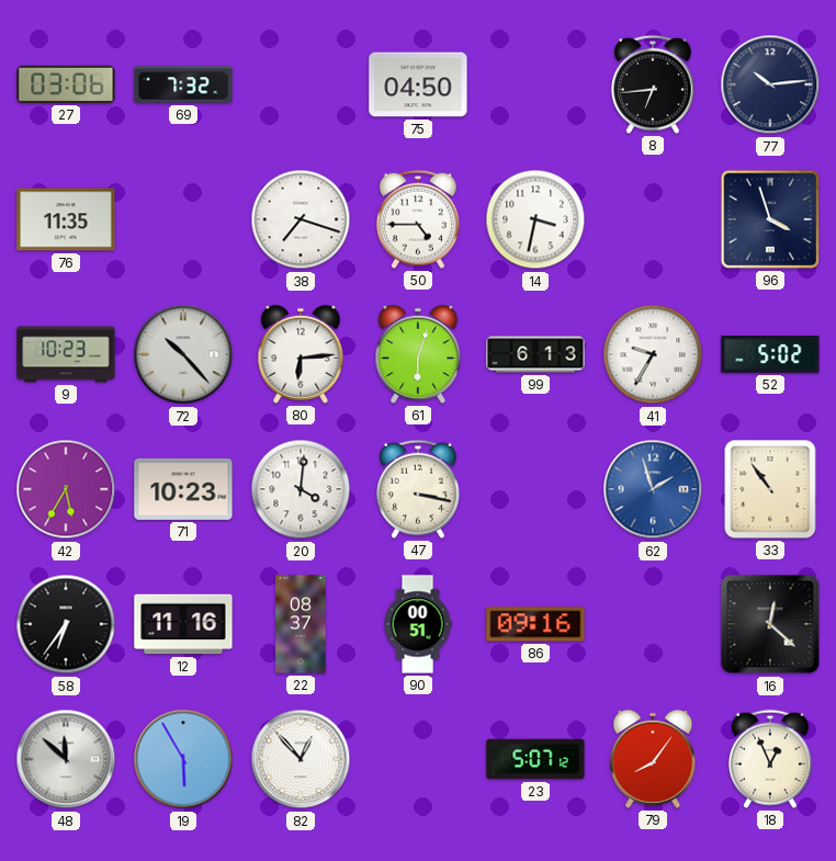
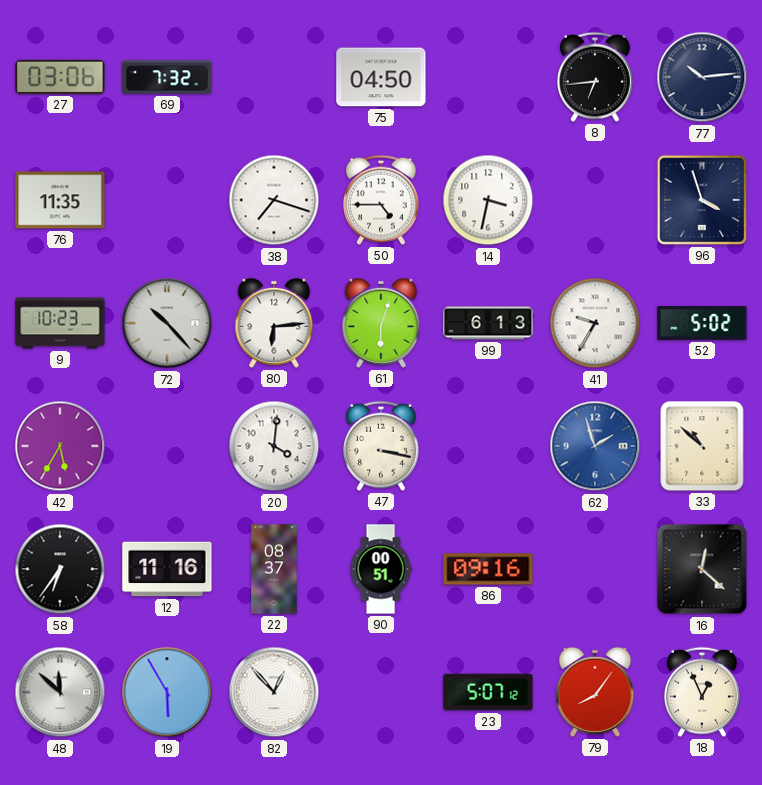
71: 10:23 -> none
33: 10:54 -> 10:52
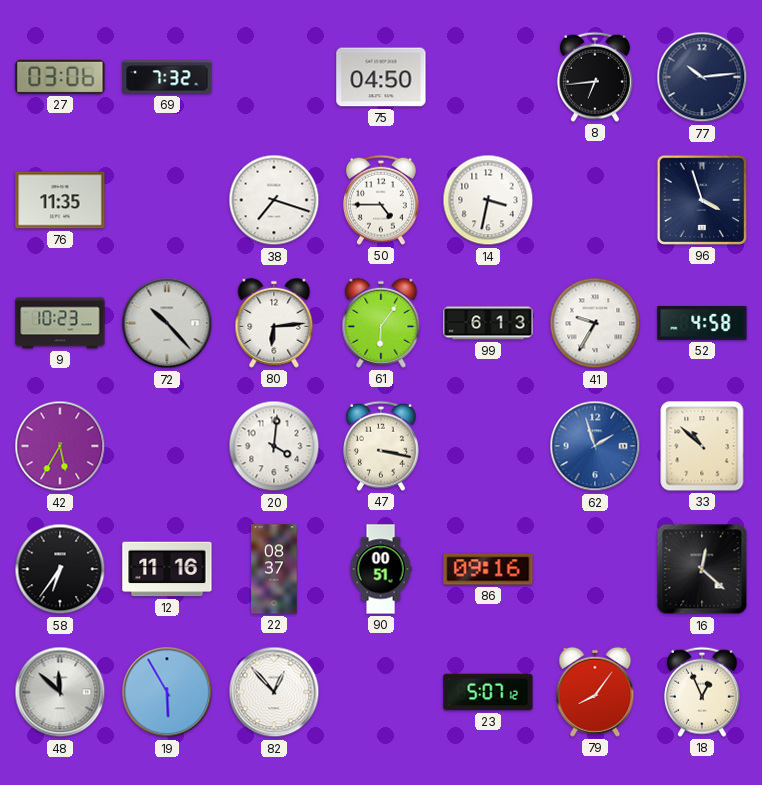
61: 6:03 -> 6:06
52: 5:02 -> 4:58
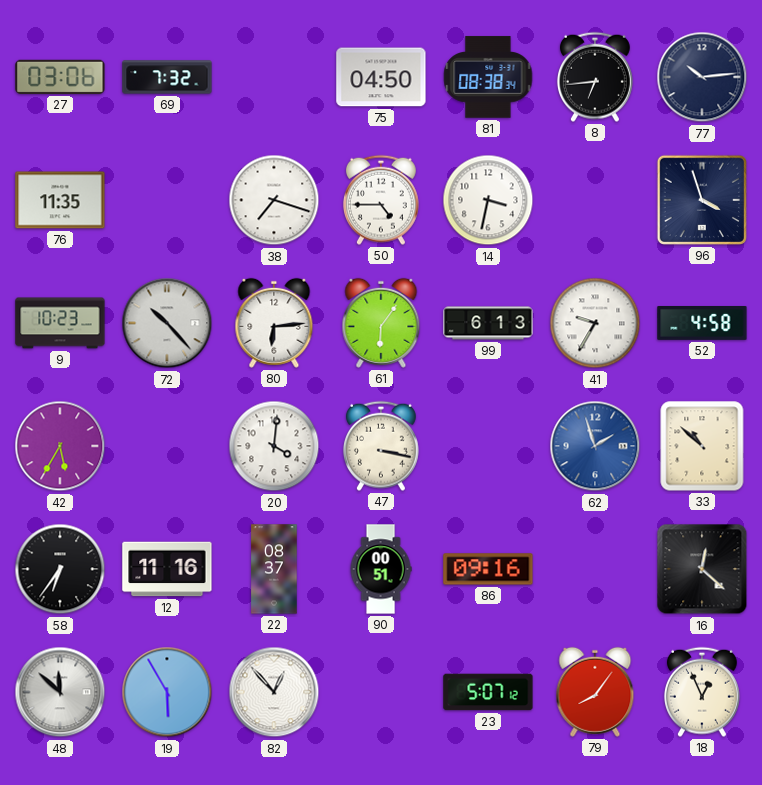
81: none -> 08:38
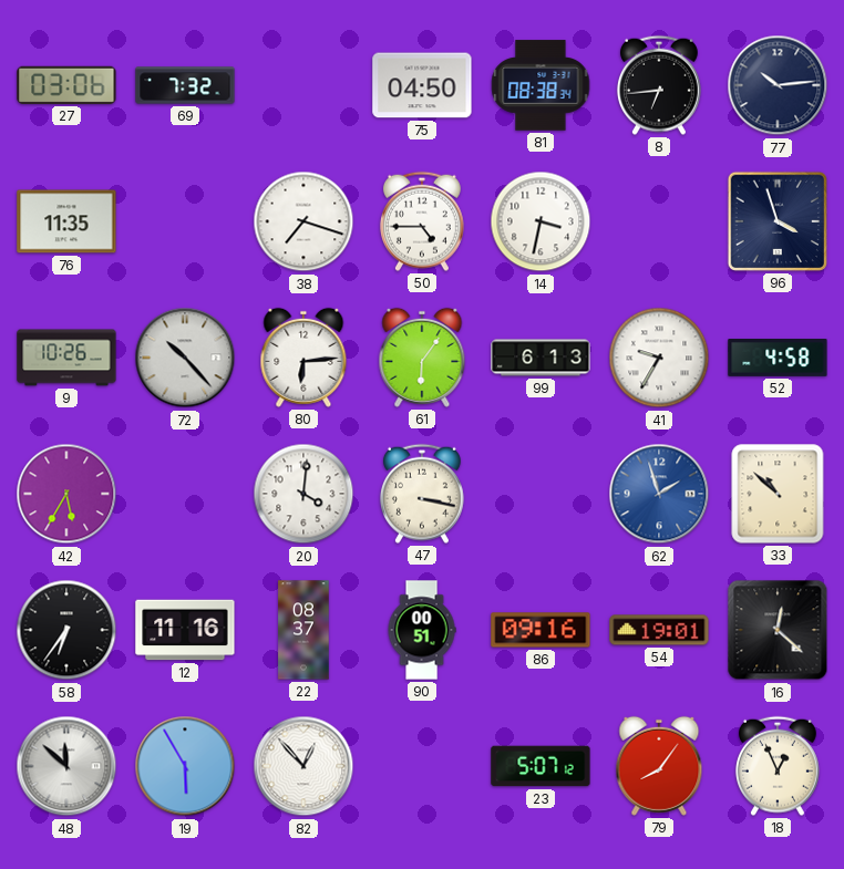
9: 10:23 -> 10:26
54: none -> 19:01
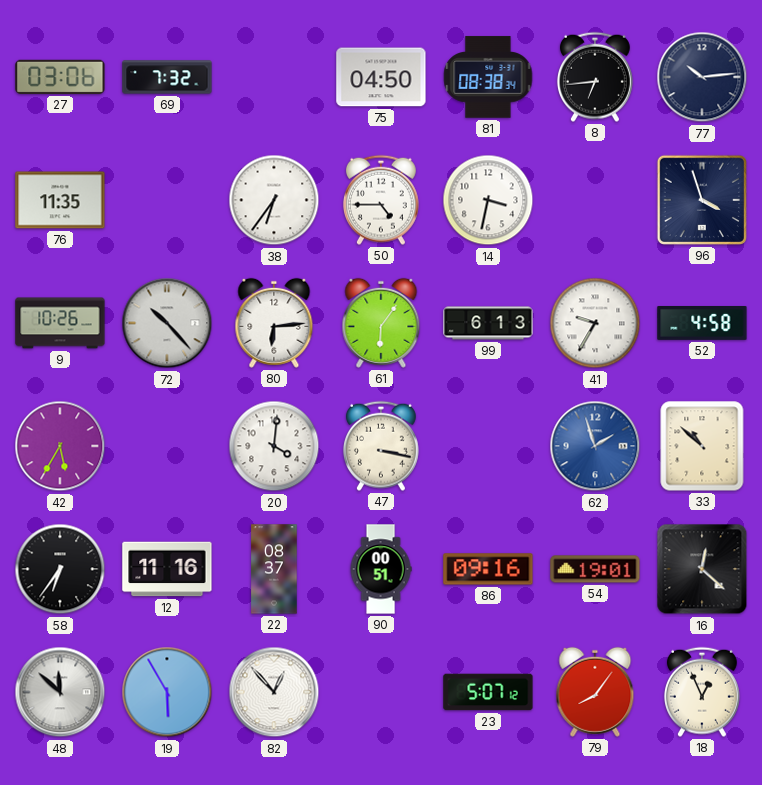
38: 7:18 -> 6:36
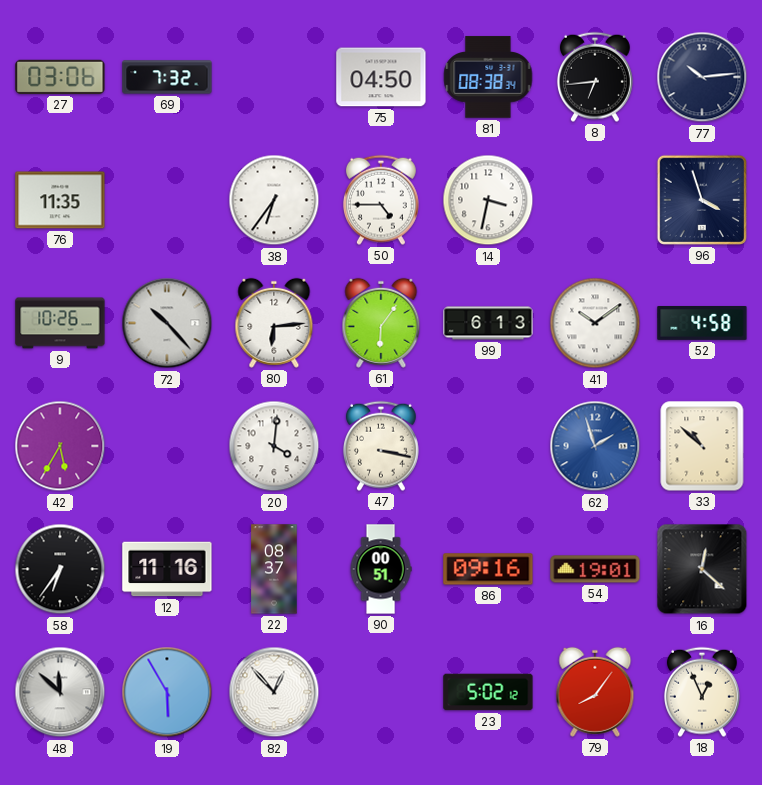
41: 9:35 -> 10:09
23: 5:07 -> 5:02
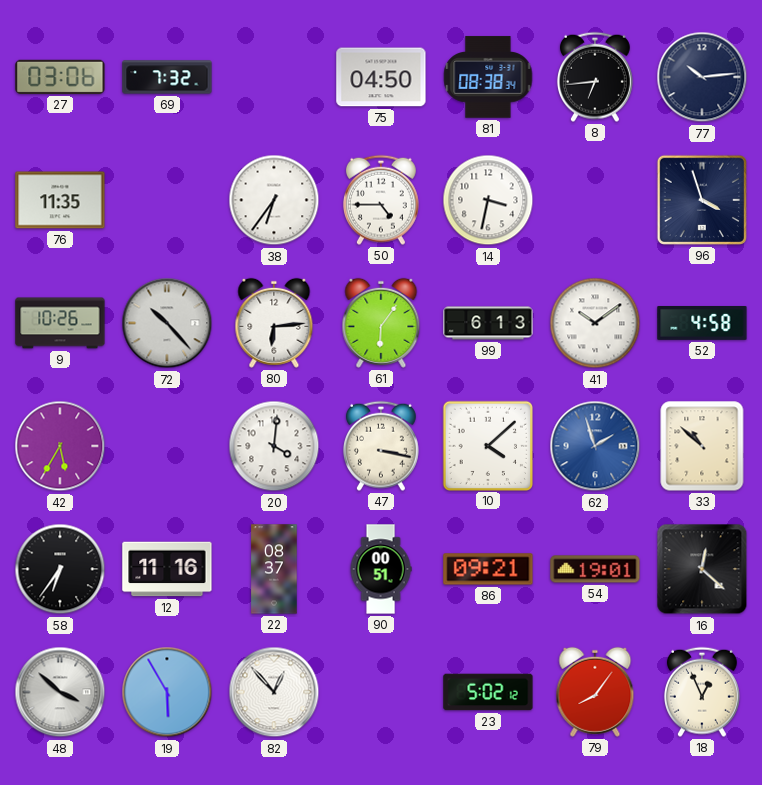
10: none -> 4:08
86: 09:16 -> 09:21
48: 11:52 -> 3:52
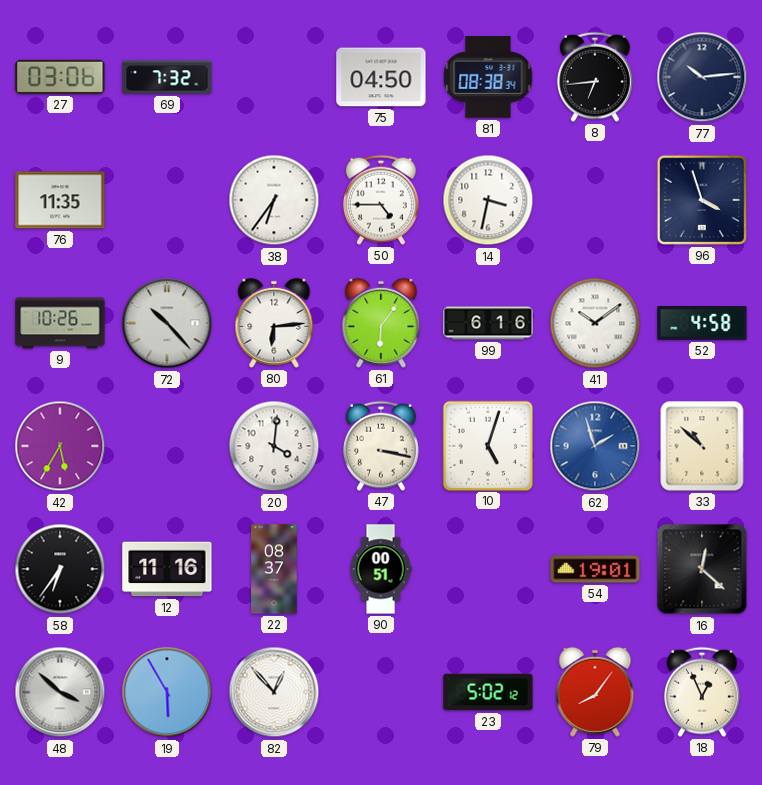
99: 6:13 -> 6:16
10: 4:08 -> 5:03
86: 09:21 -> none
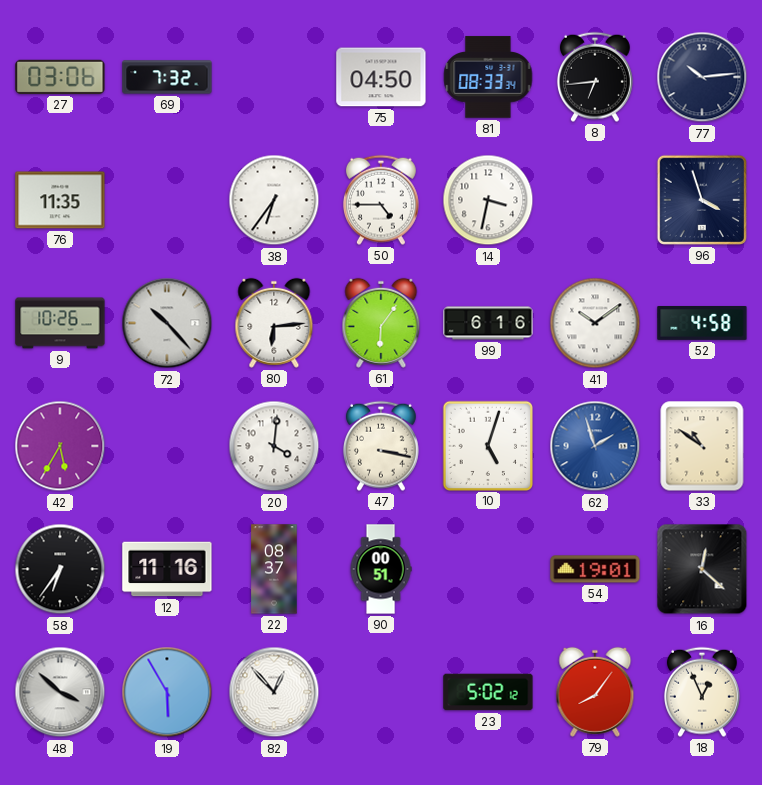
81: 08:38 -> 08:33
33: 10:52 -> 10:51
